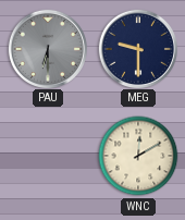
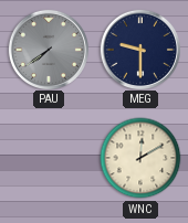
PAU: 6:30 -> 7:39
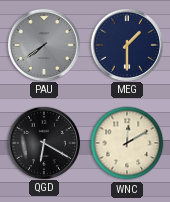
MEG: 9:30 -> 1:30
QGD: none -> 6:20
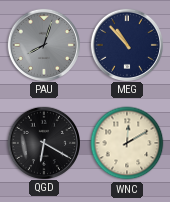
PAU: 7:39 -> 8:03
MEG: 1:30 -> 10:53
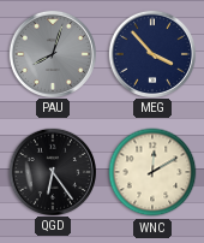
MEG: 10:53 -> 3:53
QGD: 6:20 -> 6:24
